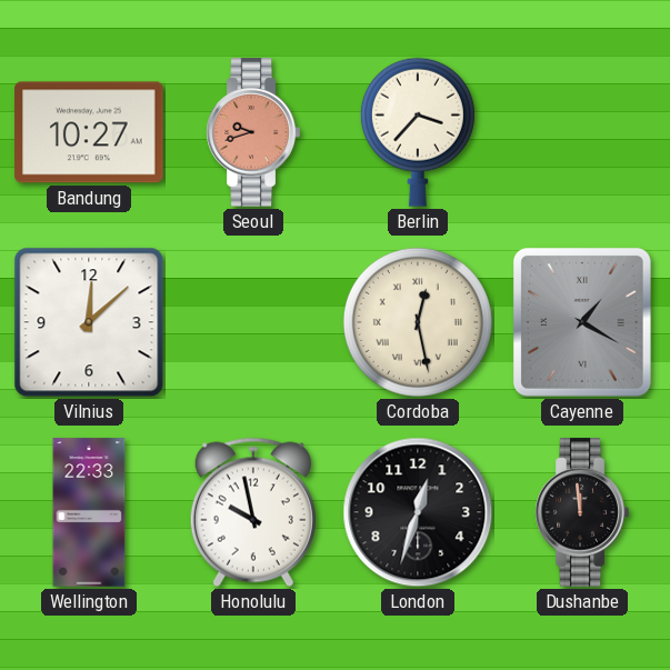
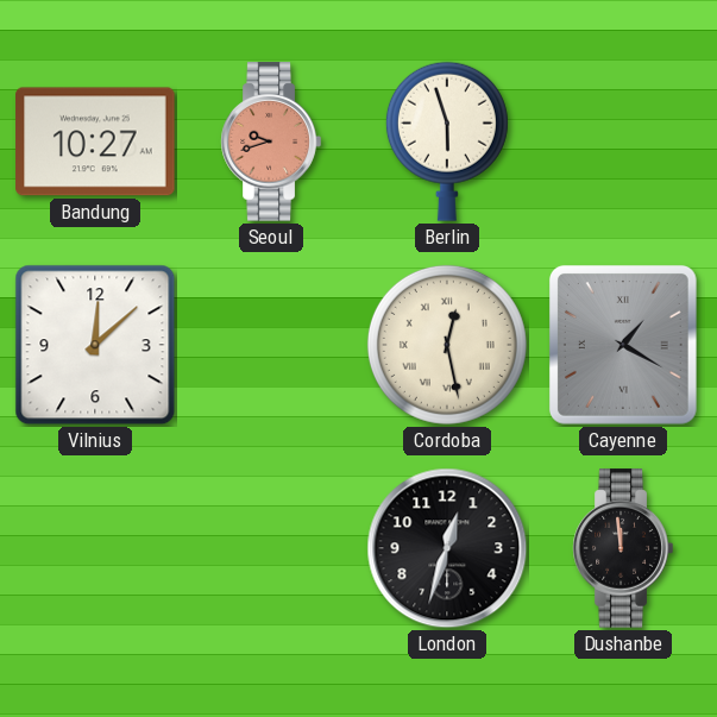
Berlin: 3:37 -> 5:57
Wellington: 22:33 -> none
Honolulu: 9:58 -> none
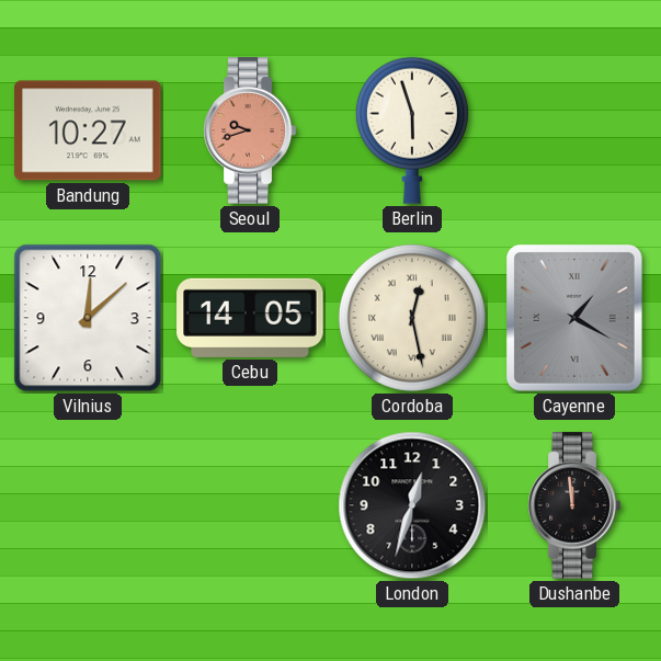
Cebu: none -> 14:05
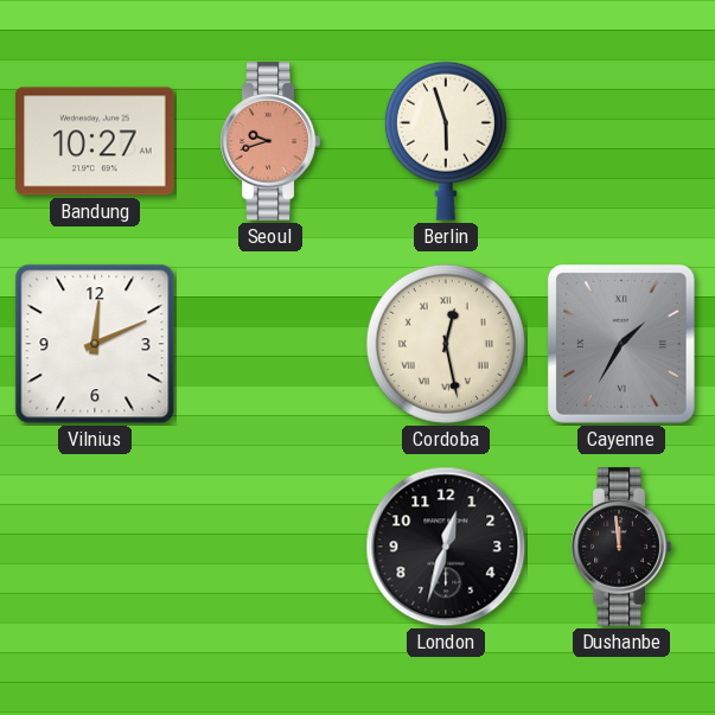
Vilnius: 12:08 -> 12:11
Cebu: 14:05 -> none
Cayenne: 1:20 -> 1:35
